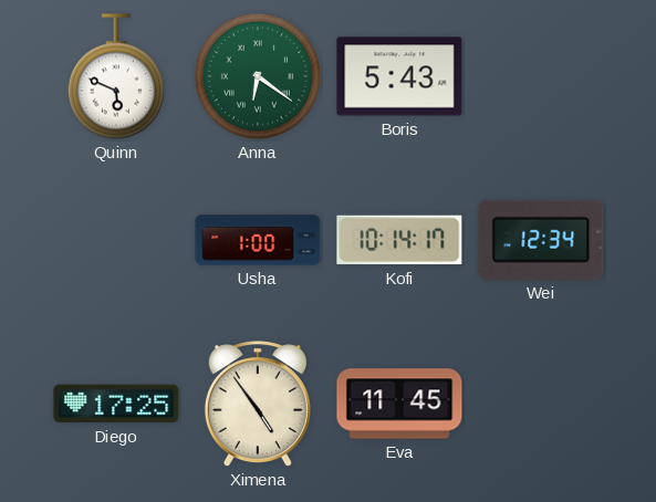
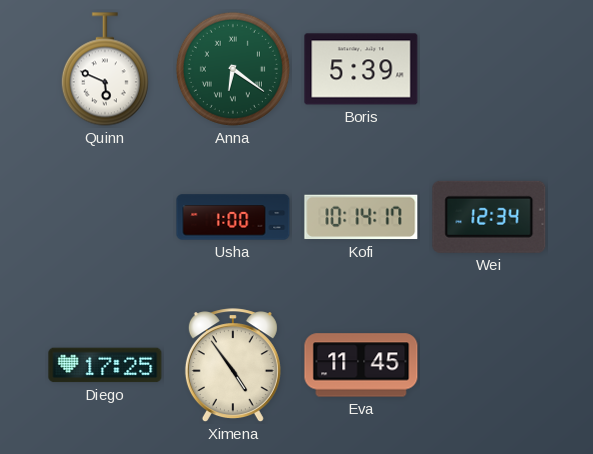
Boris: 5:43 -> 5:39
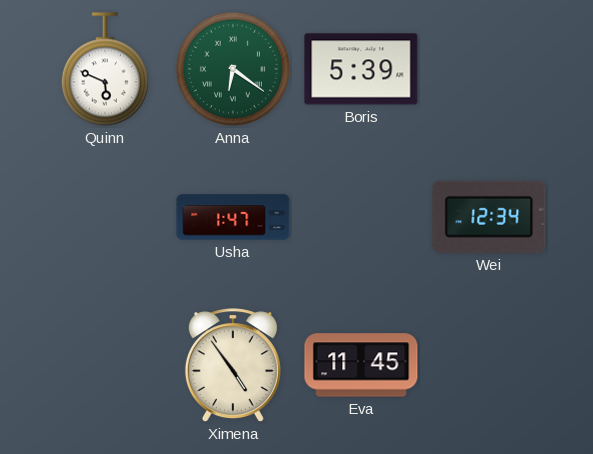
Usha: 1:00 -> 1:47
Kofi: 10:14 -> none
Diego: 17:25 -> none
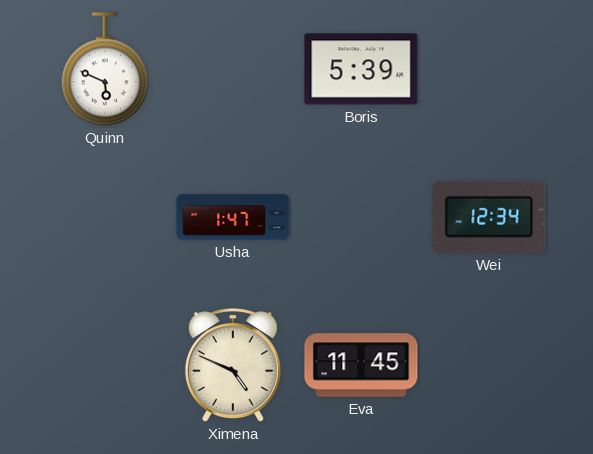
Anna: 6:21 -> none
Ximena: 4:54 -> 4:49
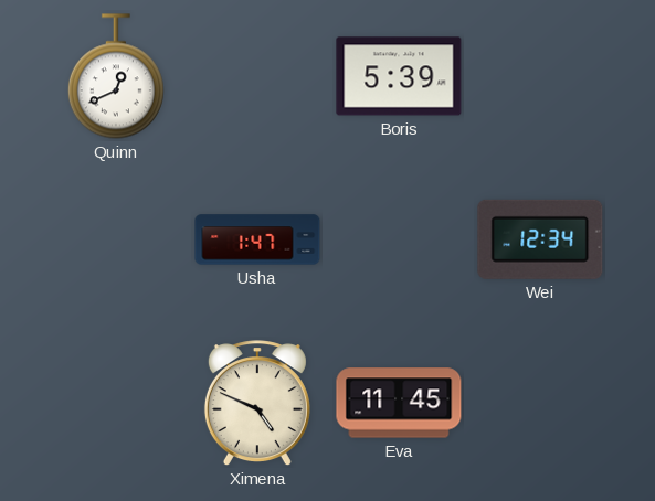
Quinn: 5:49 -> 12:41
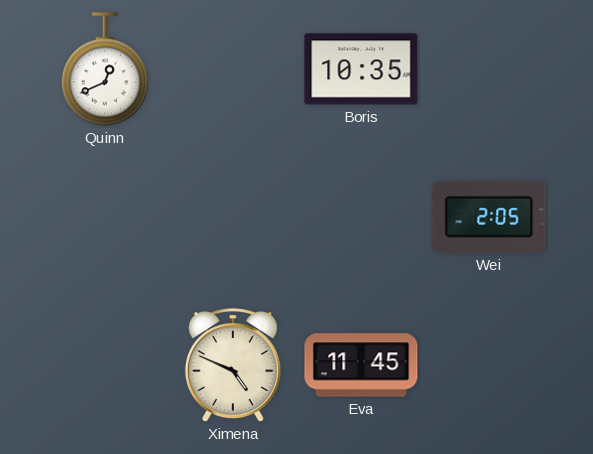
Boris: 5:39 -> 10:35
Usha: 1:47 -> none
Wei: 12:34 -> 2:05
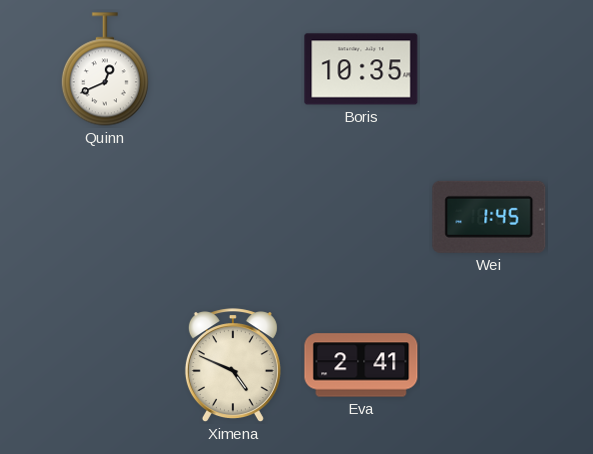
Wei: 2:05 -> 1:45
Eva: 11:45 -> 2:41
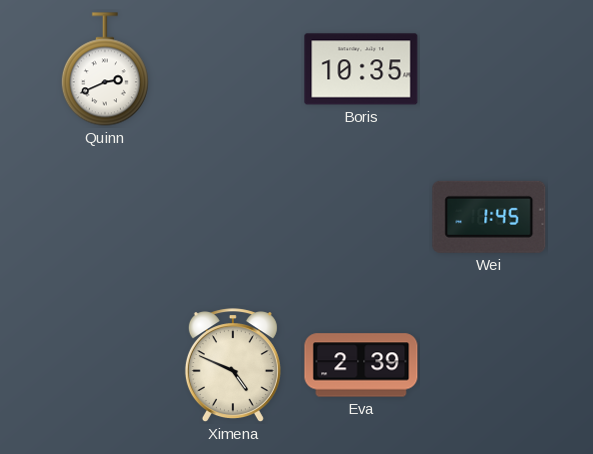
Quinn: 12:41 -> 2:41
Eva: 2:41 -> 2:39
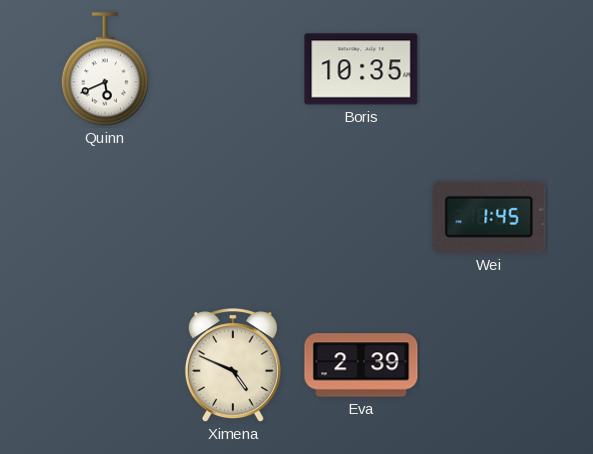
Quinn: 2:41 -> 5:41
